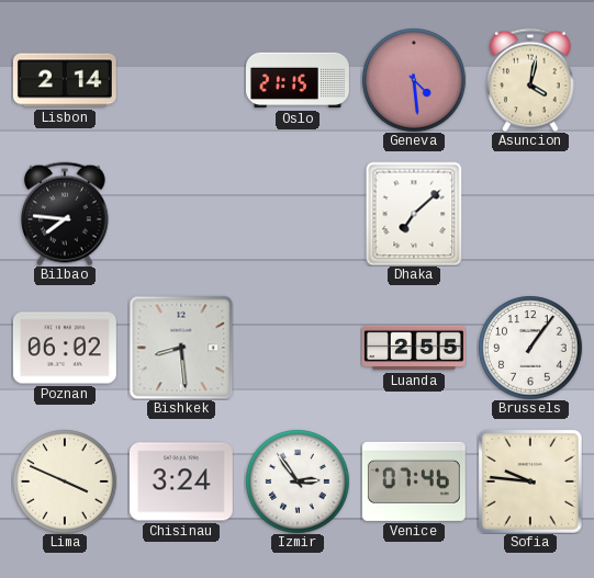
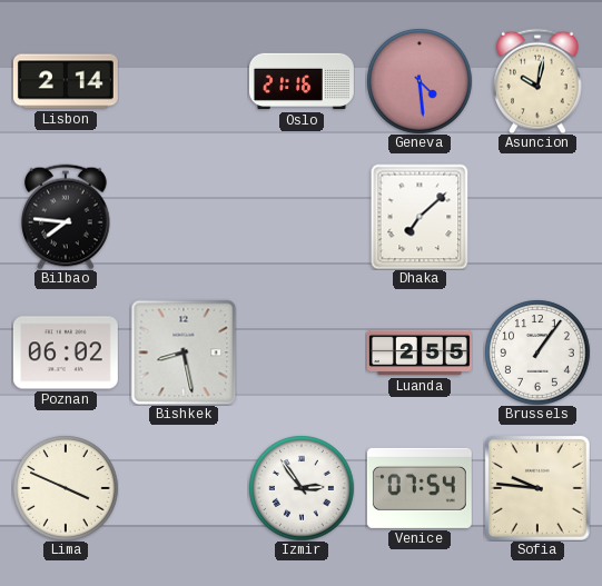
Oslo: 21:15 -> 21:16
Asuncion: 4:02 -> 10:02
Bishkek: 8:29 -> 8:28
Chisinau: 3:24 -> none
Venice: 07:46 -> 07:54
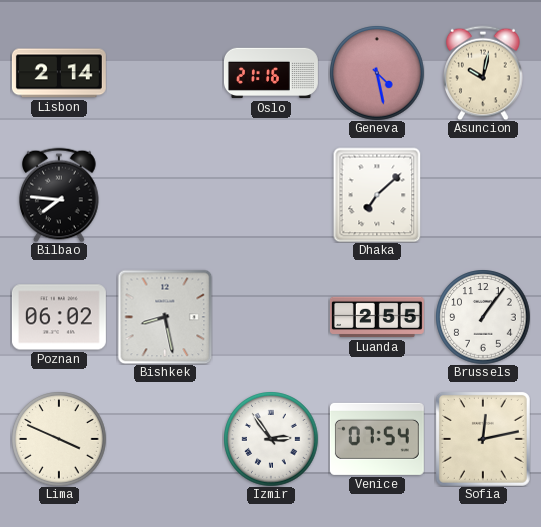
Geneva: 4:29 -> 4:28
Sofia: 9:46 -> 12:13
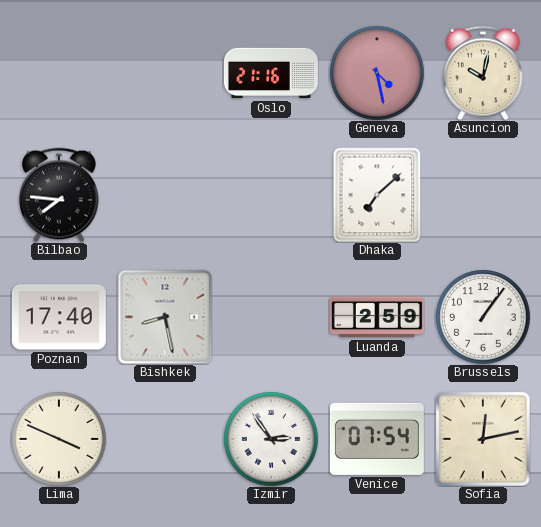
Lisbon: 2:14 -> none
Poznan: 06:02 -> 17:40
Luanda: 2:55 -> 2:59
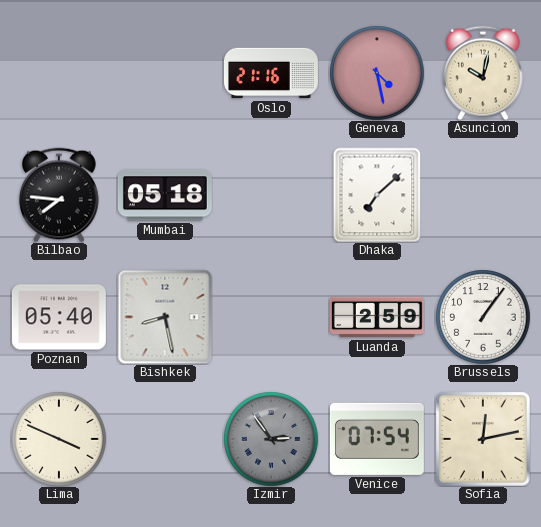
Mumbai: none -> 05:18
Poznan: 17:40 -> 05:40
Izmir dial: white -> grey
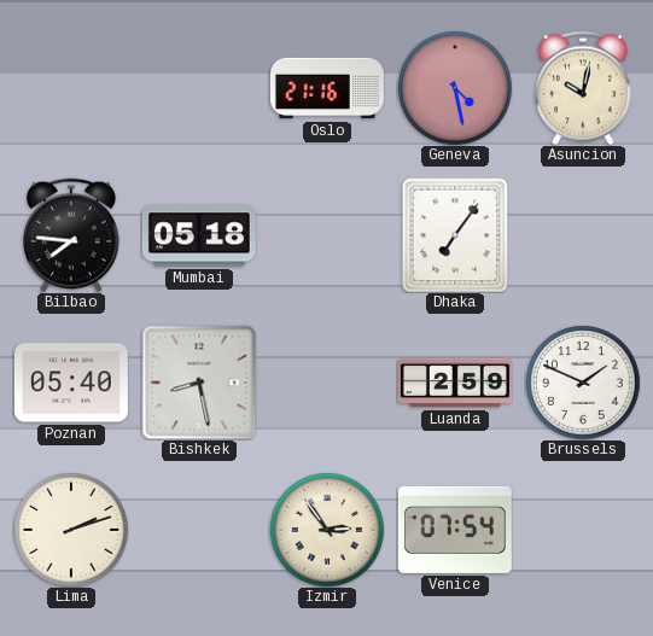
Dhaka: 7:08 -> 7:06
Brussels: 1:06 -> 1:49
Lima: 3:49 -> 2:12
Izmir dial: grey -> cream
Sofia: 12:13 -> none
